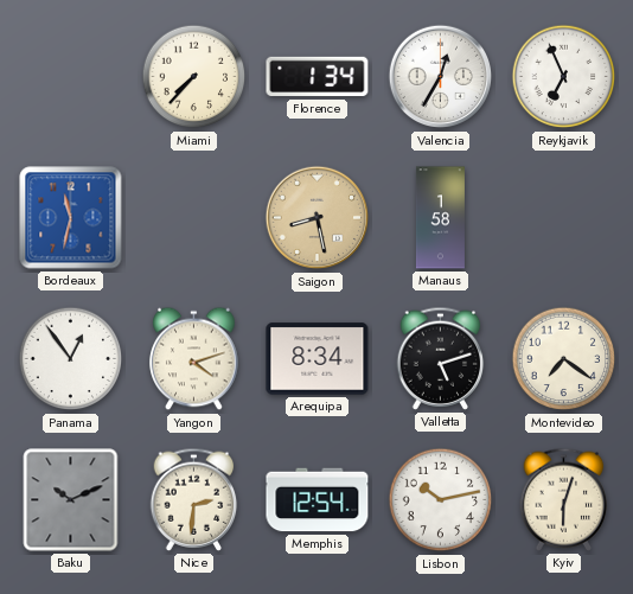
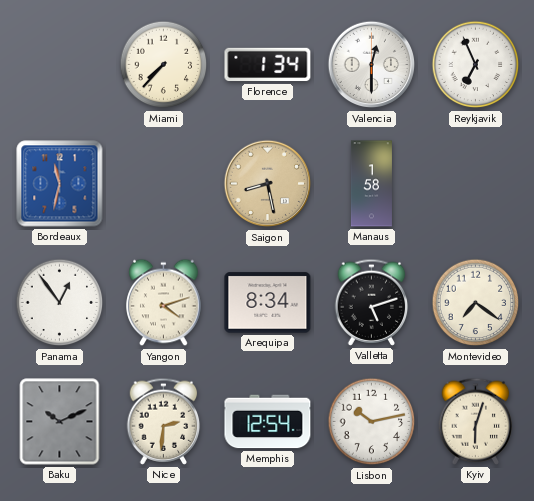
Valencia: 12:35 -> 12:30
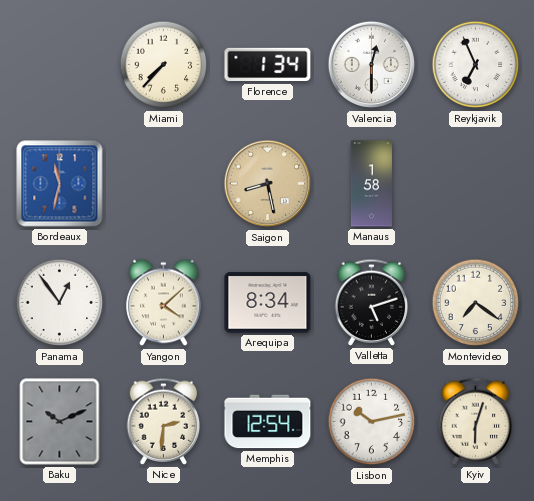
Yangon: 4:12 -> 4:08
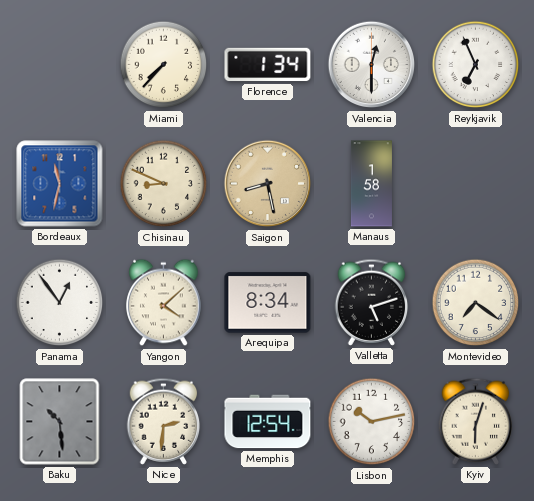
Chisinau: none -> 8:49
Baku: 10:11 -> 10:29
